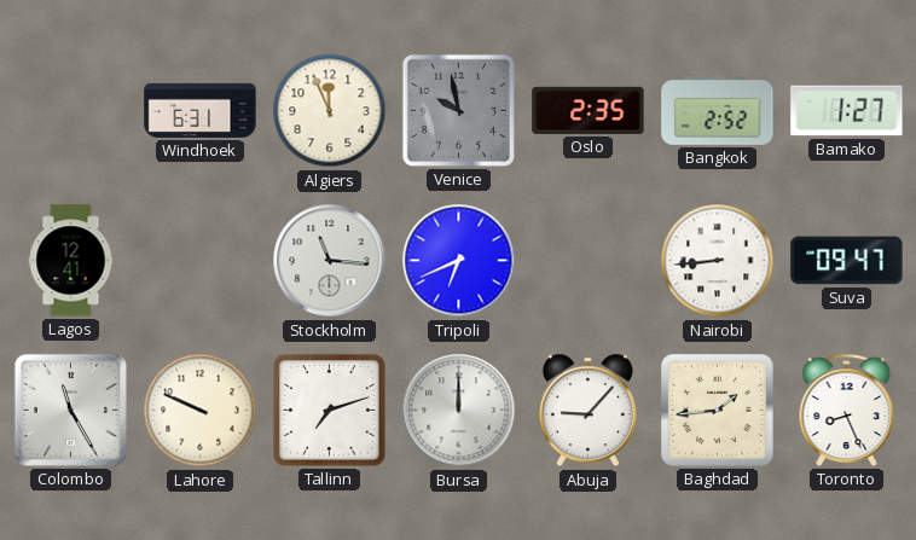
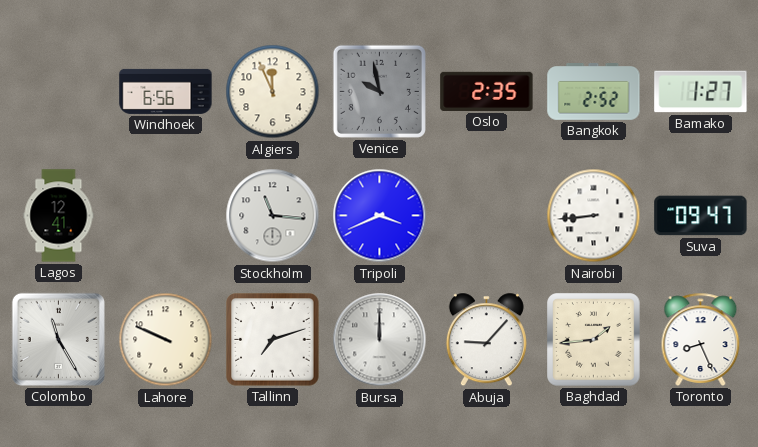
Windhoek: 6:31 -> 6:56
Tripoli: 6:41 -> 3:41
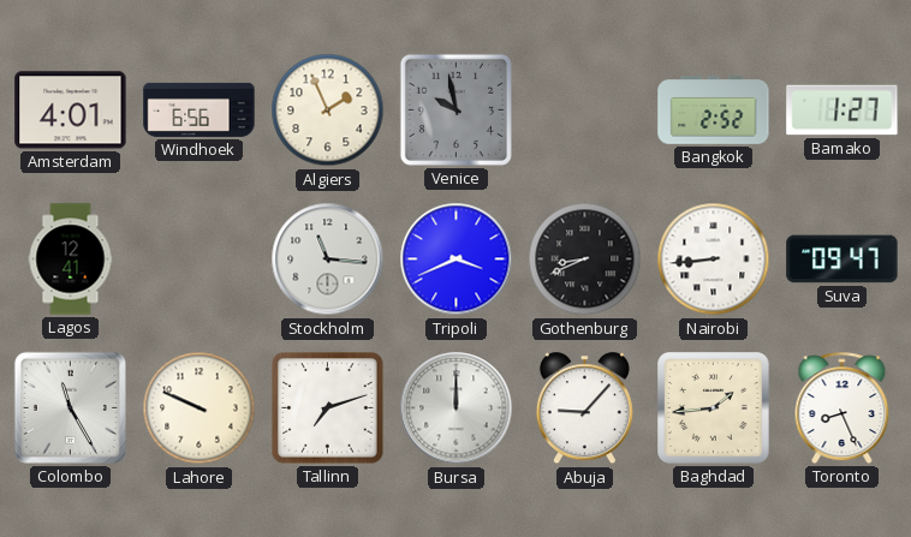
Amsterdam: none -> 4:01
Algiers: 11:56 -> 1:56
Oslo: 2:35 -> none
Gothenburg: none -> 8:41
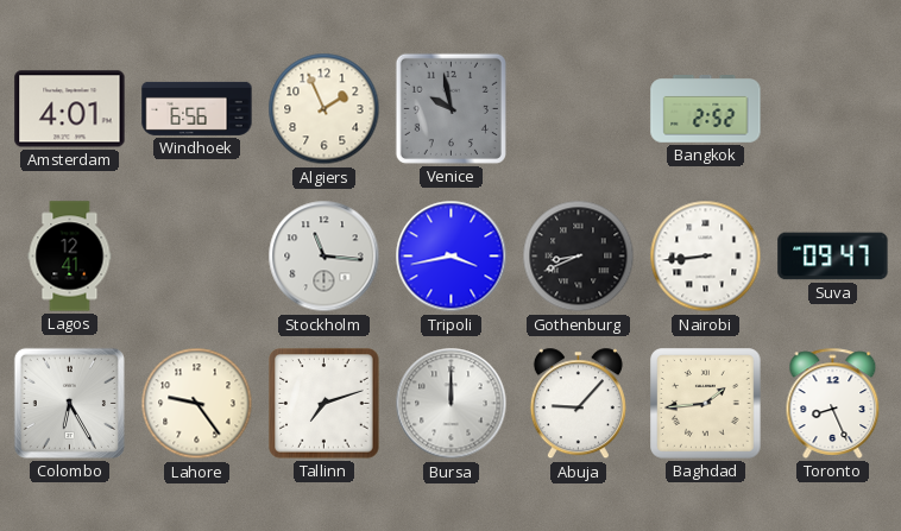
Bamako: 1:27 -> none
Tripoli: 3:41 -> 3:43
Colombo: 11:25 -> 6:25
Lahore: 9:49 -> 9:24
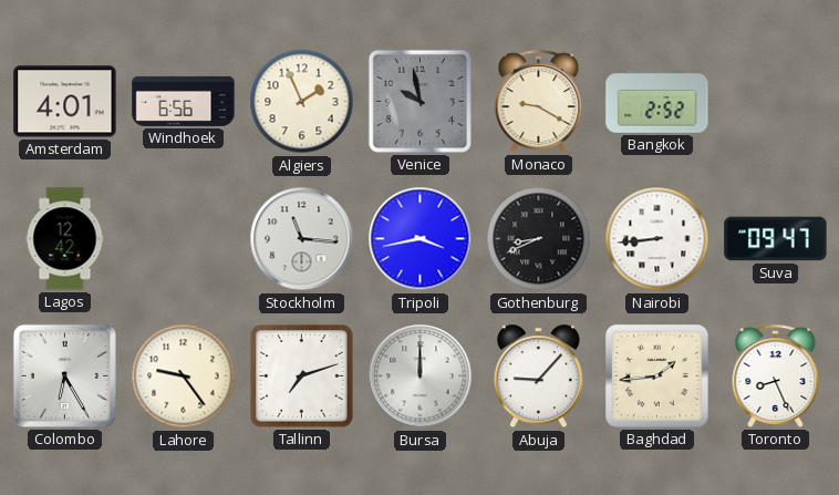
Monaco: none -> 9:20
Lagos: 12:41 -> 12:42
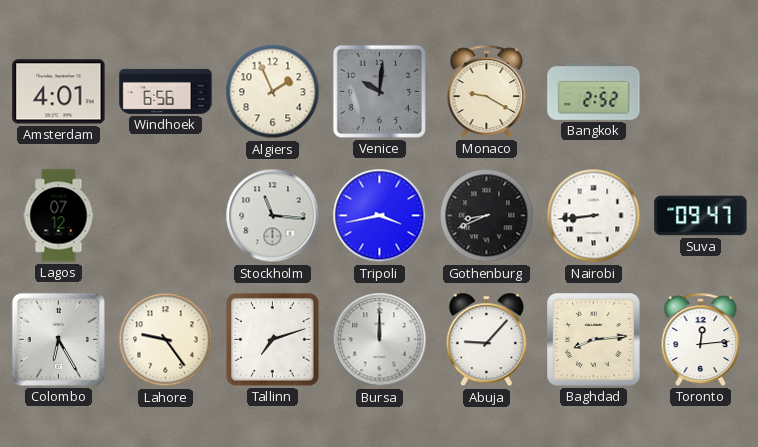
Venice: 9:58 -> 10:01
Lagos: 12:42 -> 07:12
Baghdad: 1:44 -> 8:14
Toronto: 8:26 -> 12:14
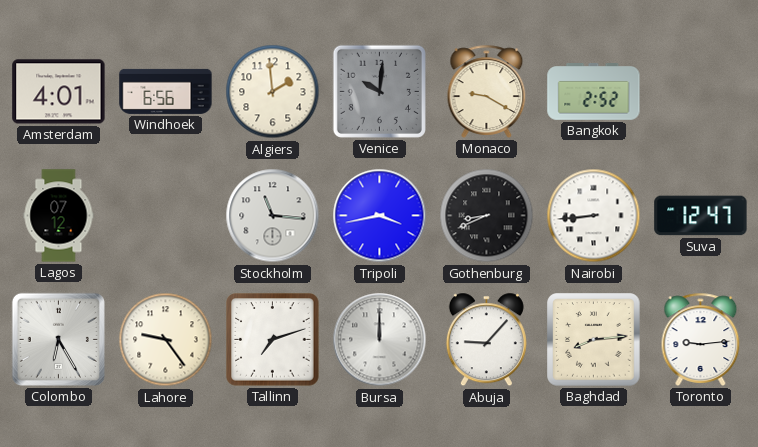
Algiers: 1:56 -> 1:59
Suva: 09:47 -> 12:47
Toronto: 12:14 -> 9:14
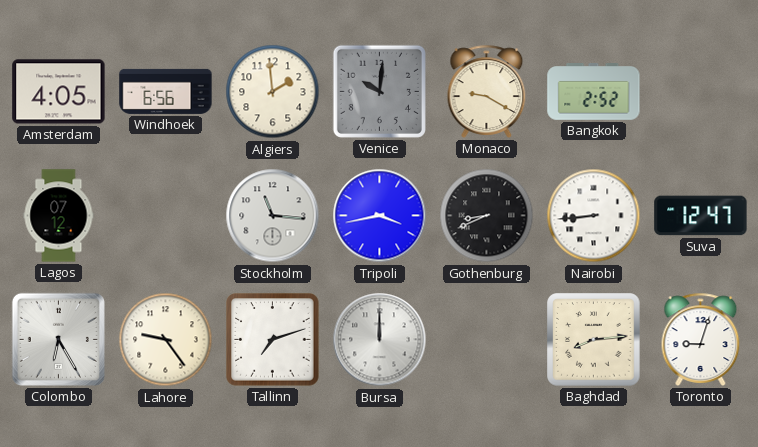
Amsterdam: 4:01 -> 4:05
Abuja: 9:07 -> none
Toronto: 9:14 -> 9:03
